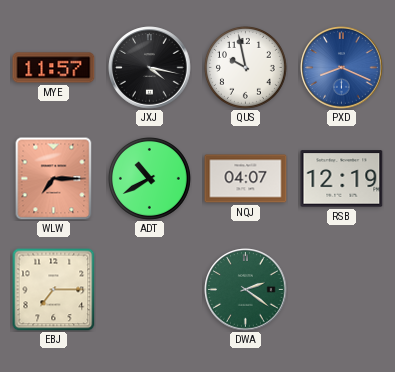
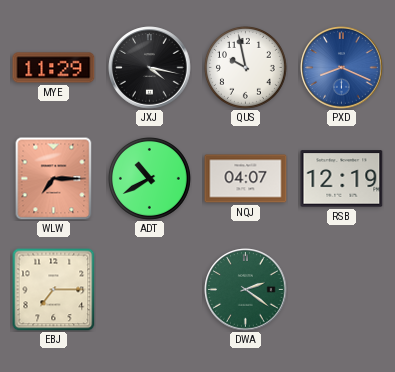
MYE: 11:57 -> 11:29
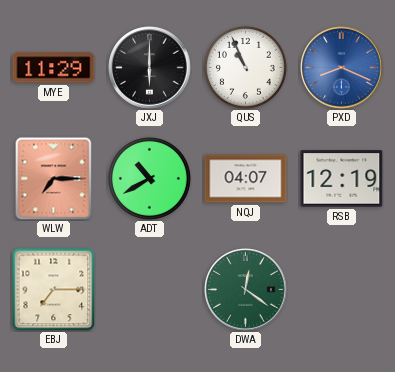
JXJ: 4:17 -> 6:00
QUS: 9:58 -> 10:56
DWA: 2:21 -> 12:21
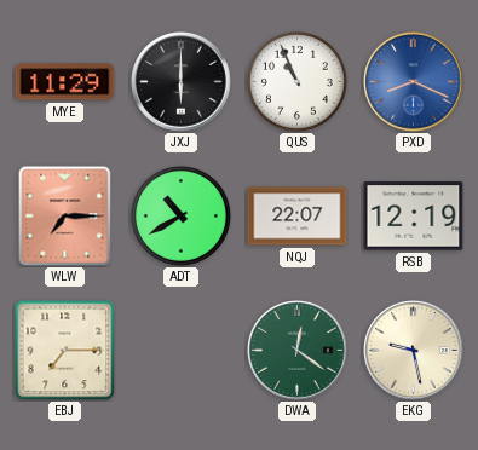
NQJ: 04:07 -> 22:07
EKG: none -> 9:28
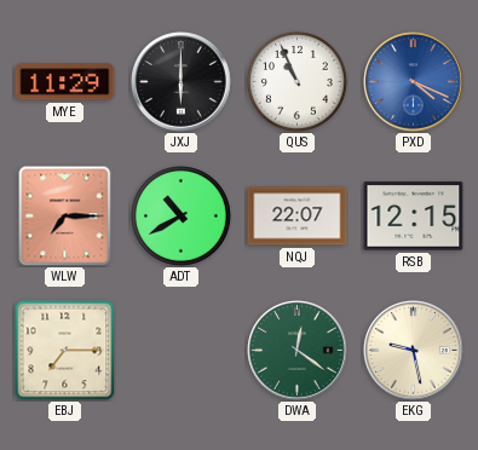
PXD: 8:19 -> 4:19
RSB: 12:19 -> 12:15
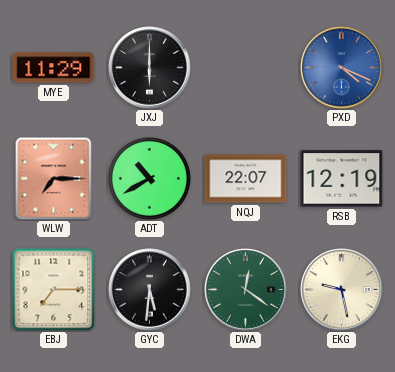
QUS: 10:56 -> none
RSB: 12:15 -> 12:19
GYC: none -> 5:31
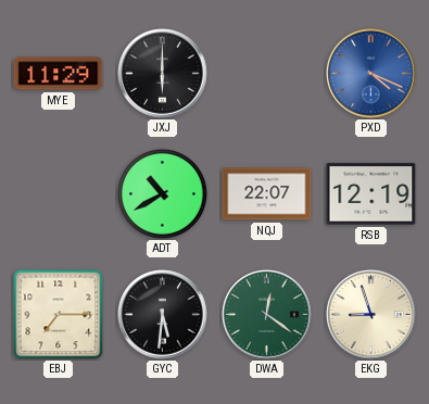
WLW: 7:15 -> none
EKG: 9:28 -> 8:57
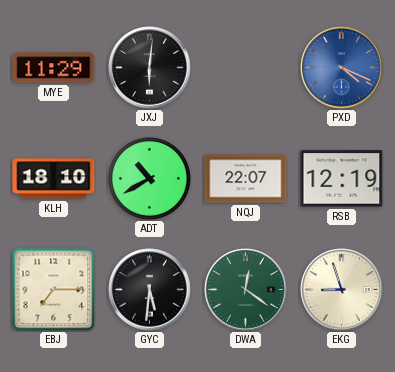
JXJ: 6:00 -> 6:01
KLH: none -> 18:10
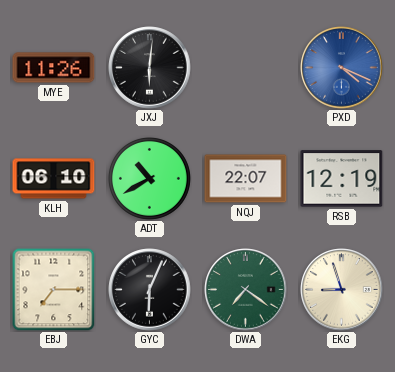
MYE: 11:29 -> 11:26
KLH: 18:10 -> 06:10
GYC: 5:31 -> 6:04
DWA: 12:21 -> 7:21
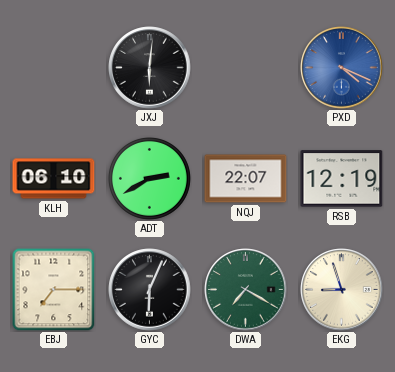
MYE: 11:26 -> none
ADT: 10:40 -> 2:40
DWA: 7:21 -> 7:20
